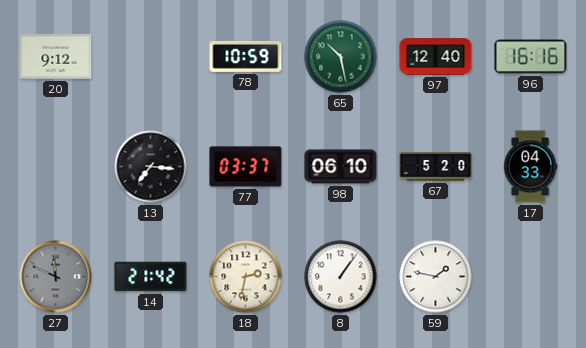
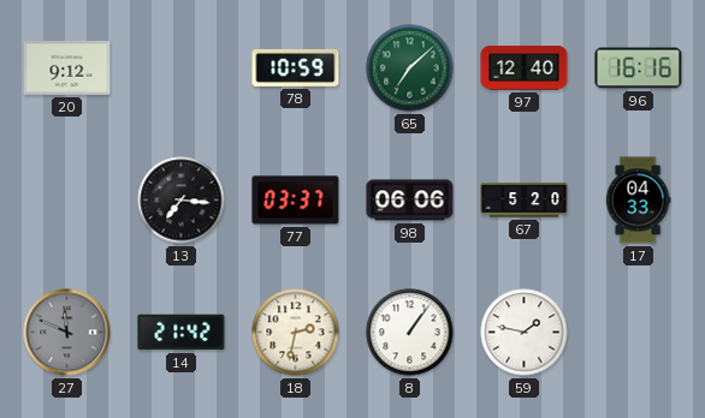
65: 10:28 -> 7:08
98: 06:10 -> 06:06
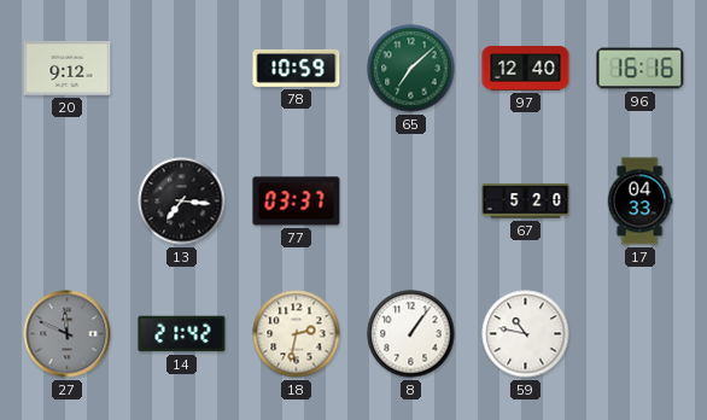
98: 06:06 -> none
59: 1:47 -> 10:47
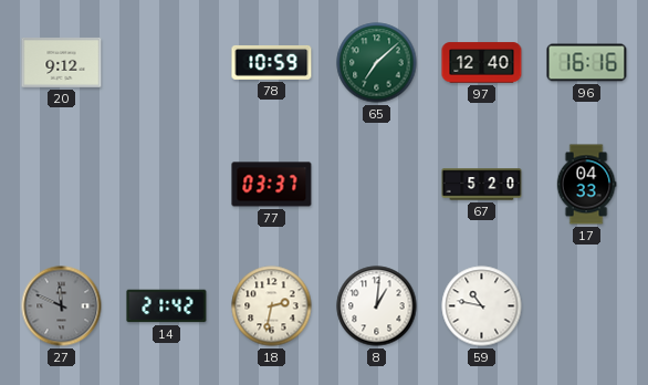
13: 7:16 -> none
8: 1:06 -> 1:01
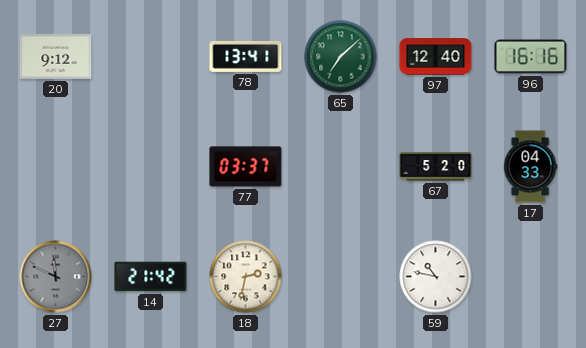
78: 10:59 -> 13:41
8: 1:01 -> none
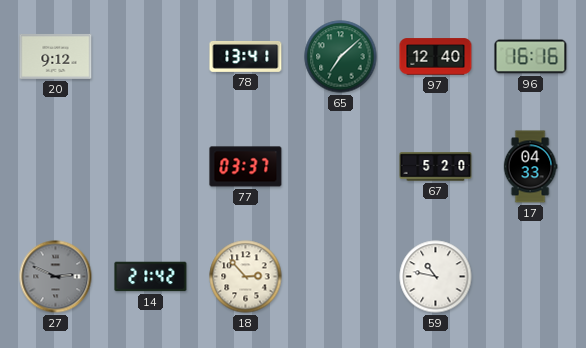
27: 11:49 -> 2:49
18: 2:32 -> 2:53
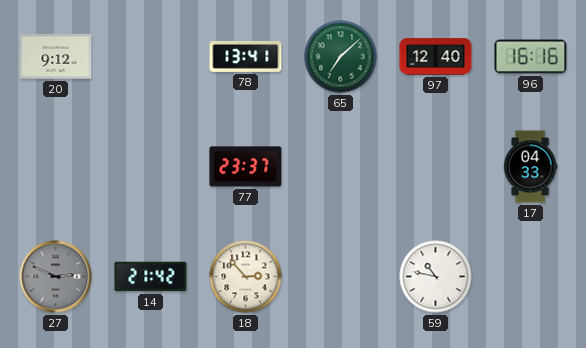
77: 03:37 -> 23:37
67: 5:20 -> none
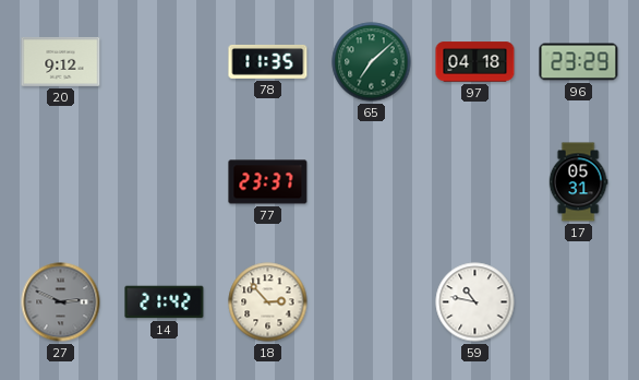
78: 13:41 -> 11:35
97: 12:40 -> 04:18
96: 16:16 -> 23:29
17: 04:33 -> 05:31
